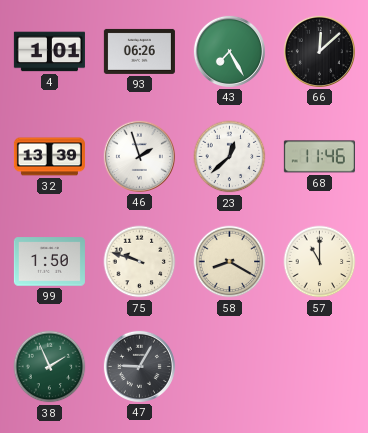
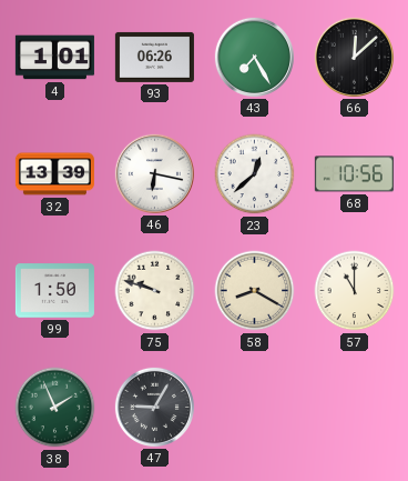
46: 1:57 -> 6:17
68: 11:46 -> 10:56
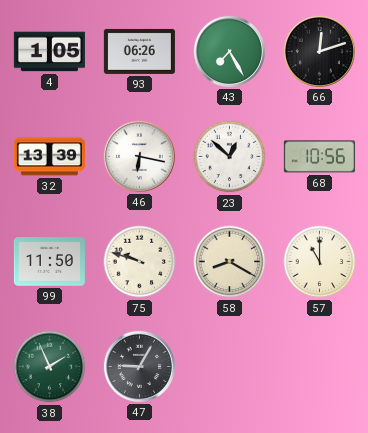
4: 1:01 -> 1:05
66: 12:08 -> 12:12
23: 12:38 -> 12:52
99: 1:50 -> 11:50
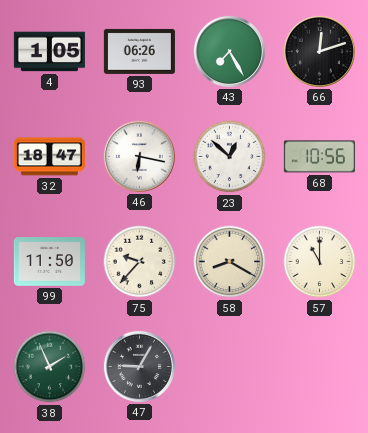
32: 13:39 -> 18:47
75: 9:48 -> 9:37
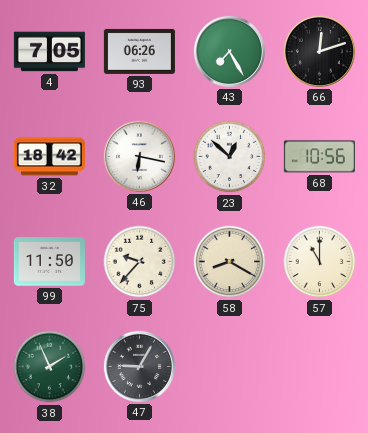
4: 1:05 -> 7:05
32: 18:47 -> 18:42
